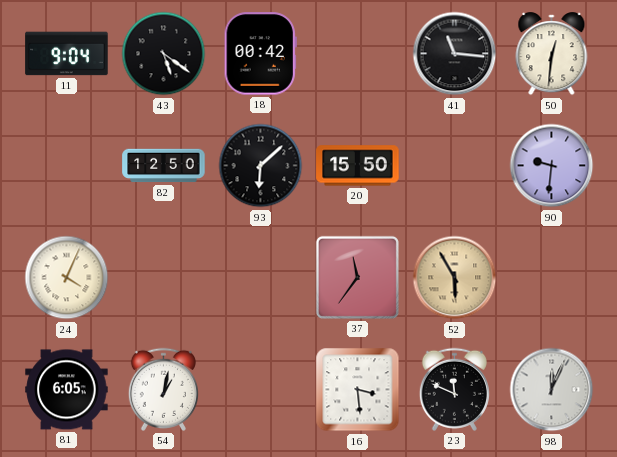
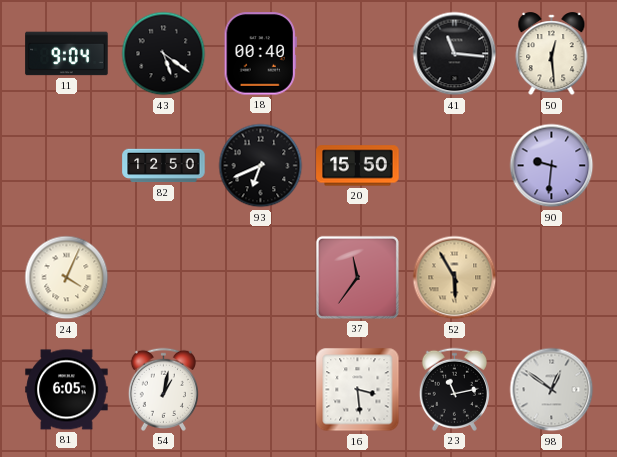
18: 00:42 -> 00:40
50: 12:31 -> 12:29
93: 6:08 -> 6:41
23: 11:49 -> 11:13
98: 12:04 -> 12:51
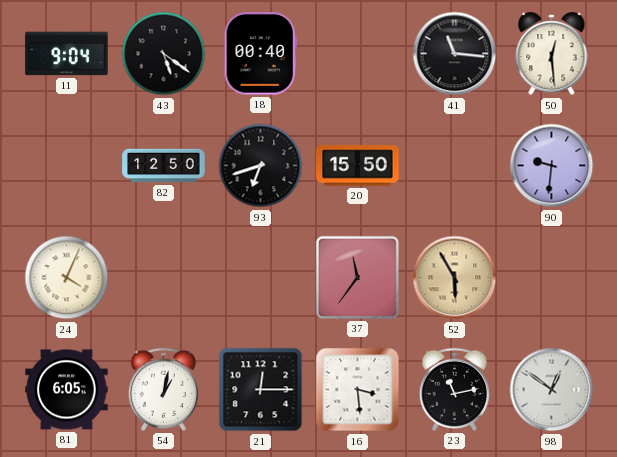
93: 6:41 -> 6:42
21: none -> 12:15
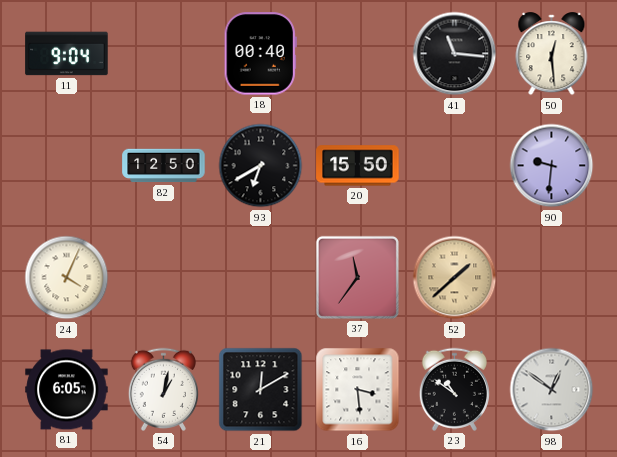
43: 5:21 -> none
93: 6:42 -> 6:40
52: 5:55 -> 1:38
21: 12:15 -> 12:10
23: 11:13 -> 10:51
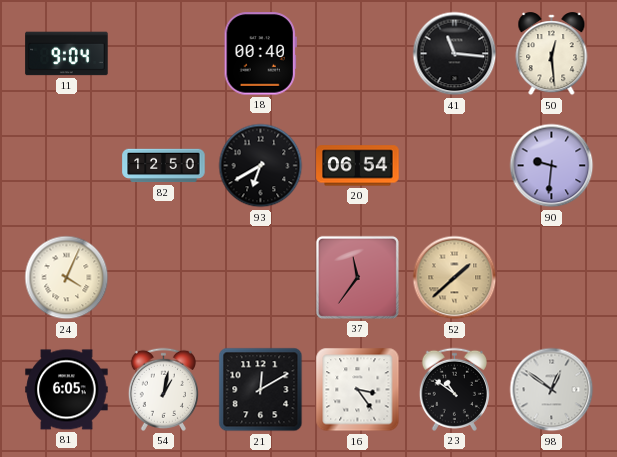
20: 15:50 -> 06:54
16: 3:29 -> 3:24
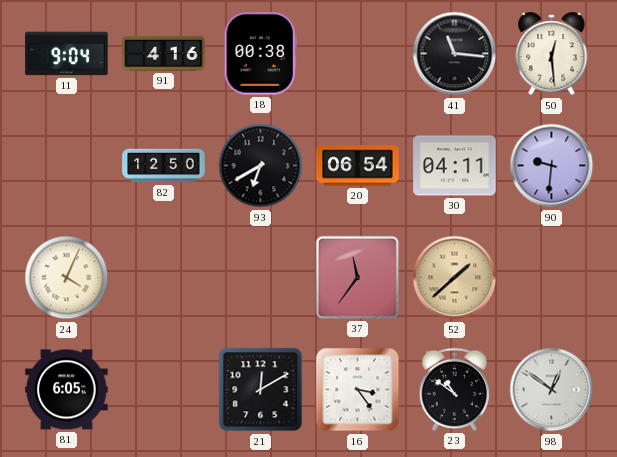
91: none -> 4:16
18: 00:40 -> 00:38
30: none -> 04:11
54: 1:02 -> none
